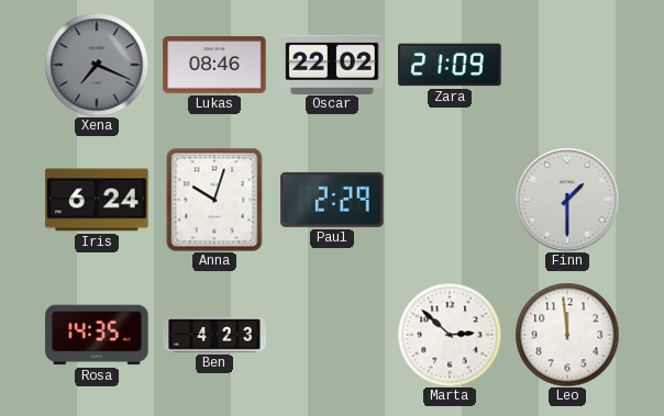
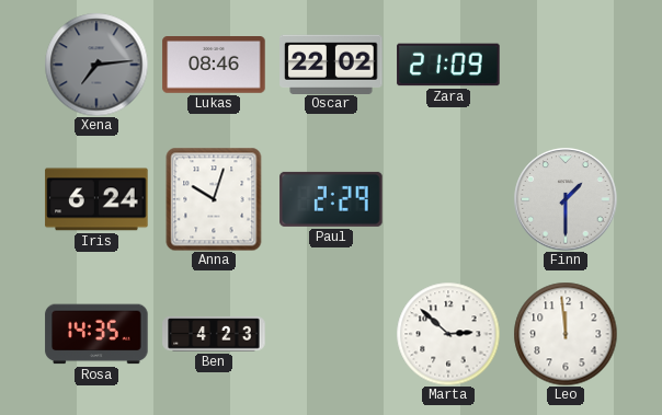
Xena: 7:19 -> 7:14
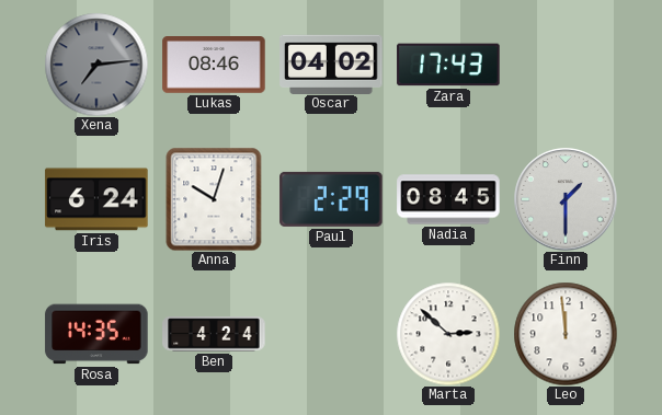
Oscar: 22:02 -> 04:02
Zara: 21:09 -> 17:43
Nadia: none -> 08:45
Ben: 4:23 -> 4:24
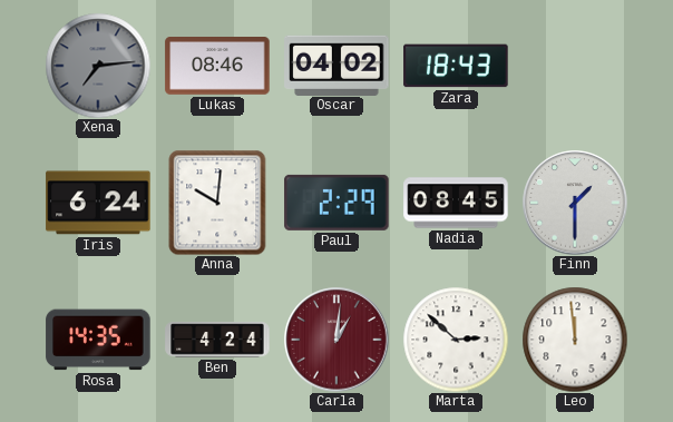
Zara: 17:43 -> 18:43
Anna: 10:03 -> 10:01
Carla: none -> 1:01
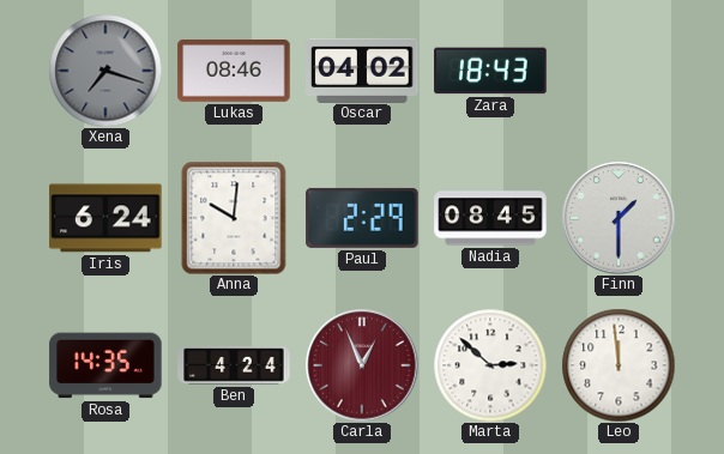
Xena: 7:14 -> 7:18
Carla: 1:01 -> 12:56
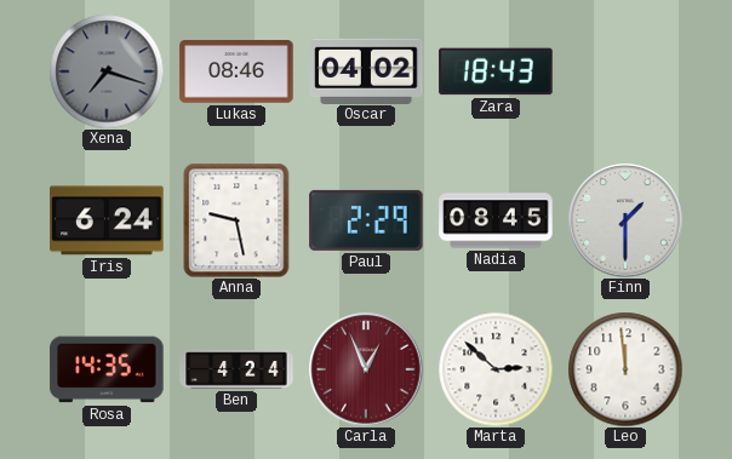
Anna: 10:01 -> 9:28
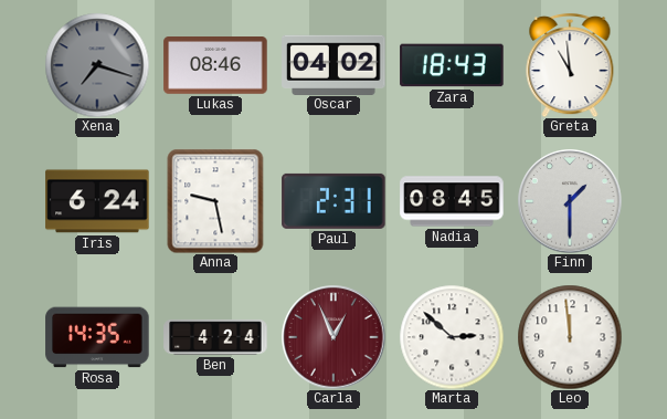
Greta: none -> 10:59
Paul: 2:29 -> 2:31
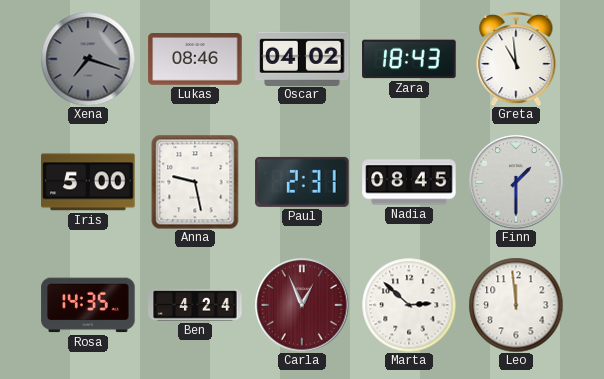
Iris: 6:24 -> 5:00
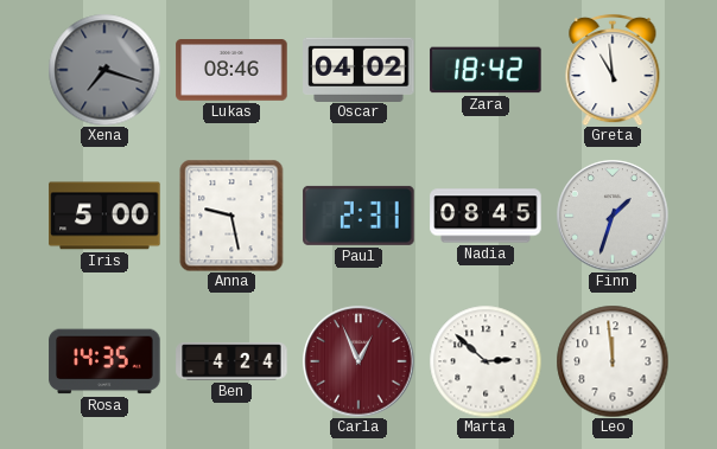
Zara: 18:43 -> 18:42
Finn: 1:30 -> 1:33
